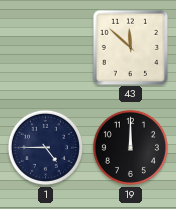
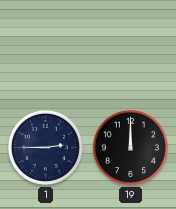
43: 11:52 -> none
1: 4:45 -> 2:45
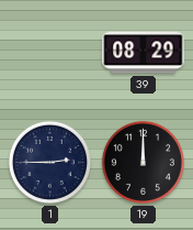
39: none -> 08:29
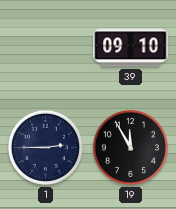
39: 08:29 -> 09:10
19: 12:00 -> 11:55
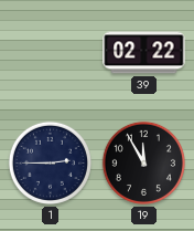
39: 09:10 -> 02:22
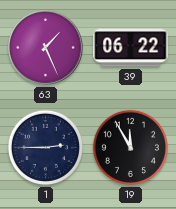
63: none -> 1:26
39: 02:22 -> 06:22
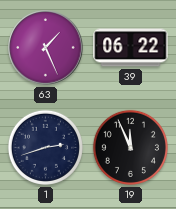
1: 2:45 -> 2:42
19: 11:55 -> 11:56
